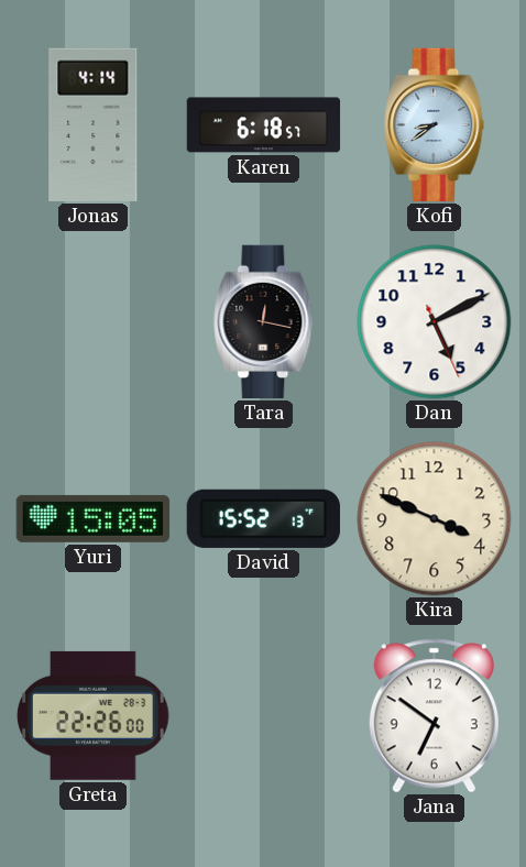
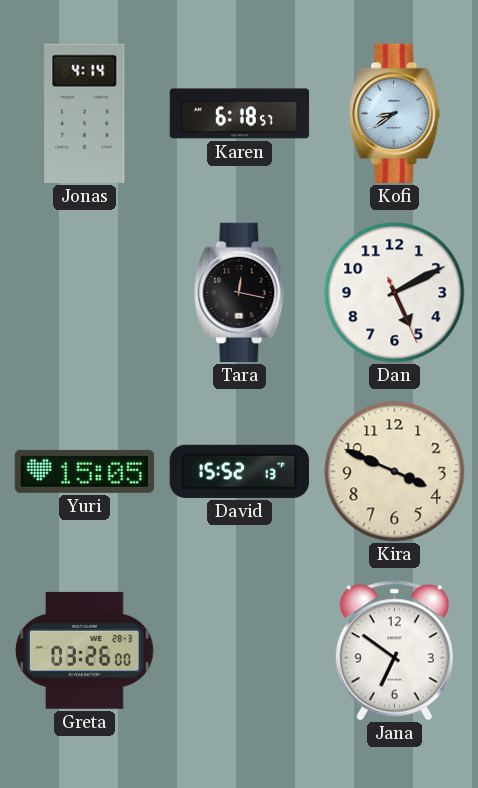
Greta: 22:26 -> 03:26
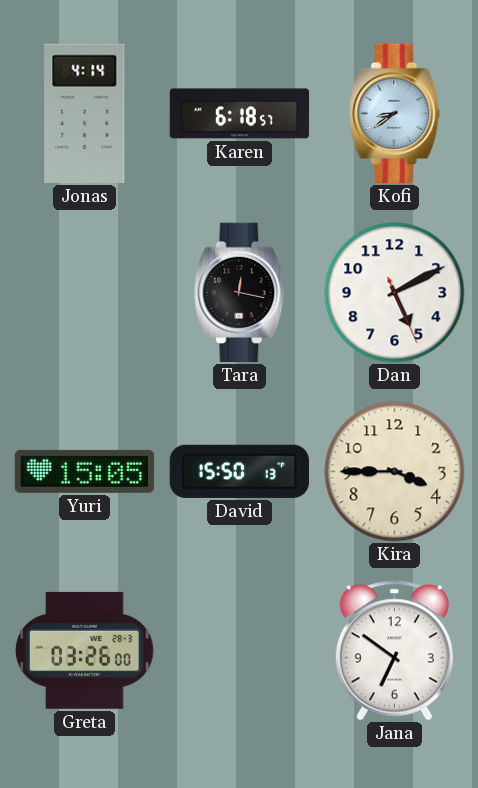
David: 15:52 -> 15:50
Kira: 3:49 -> 3:45
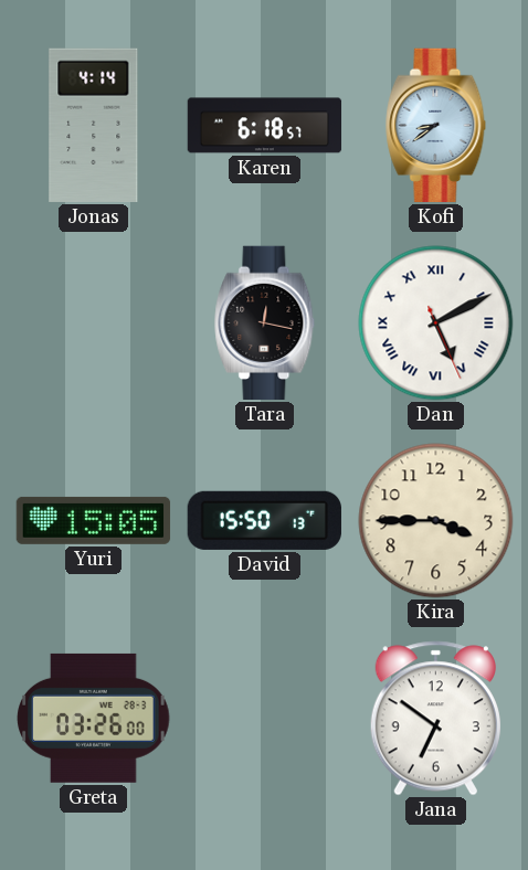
Dan numerals: Arabic -> Roman
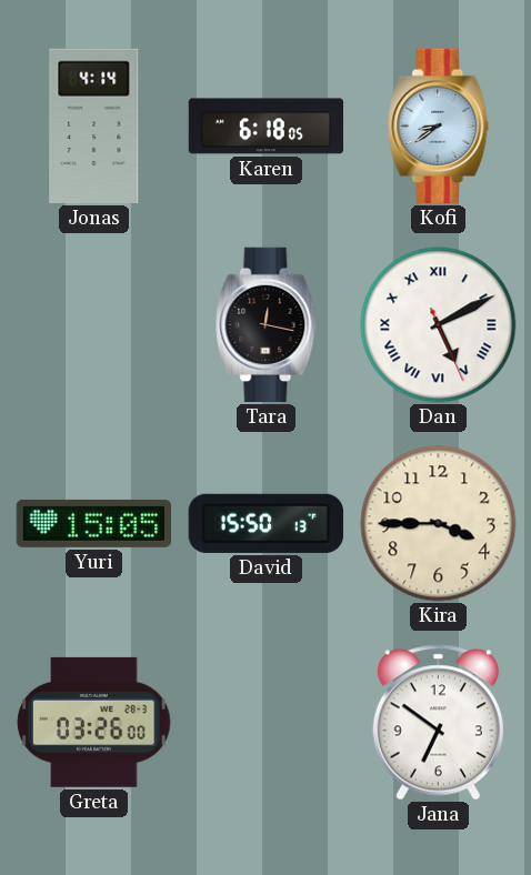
Karen: 6:18:57 -> 6:18:05
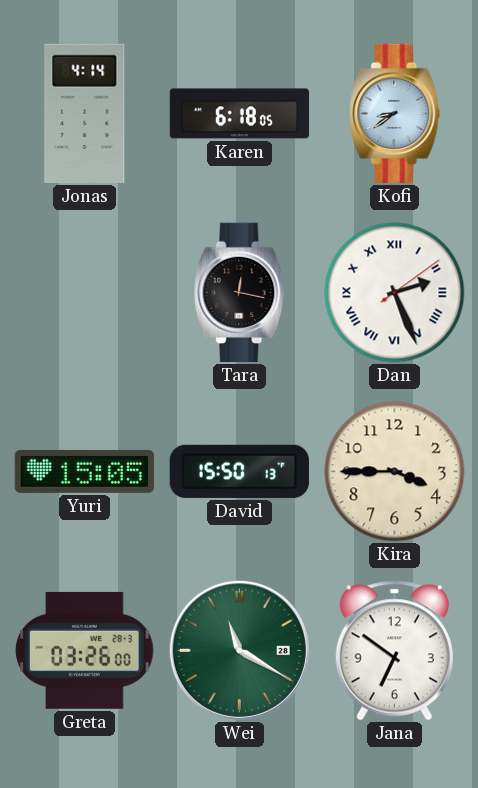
Dan: 5:10 -> 2:26
Wei: none -> 11:20
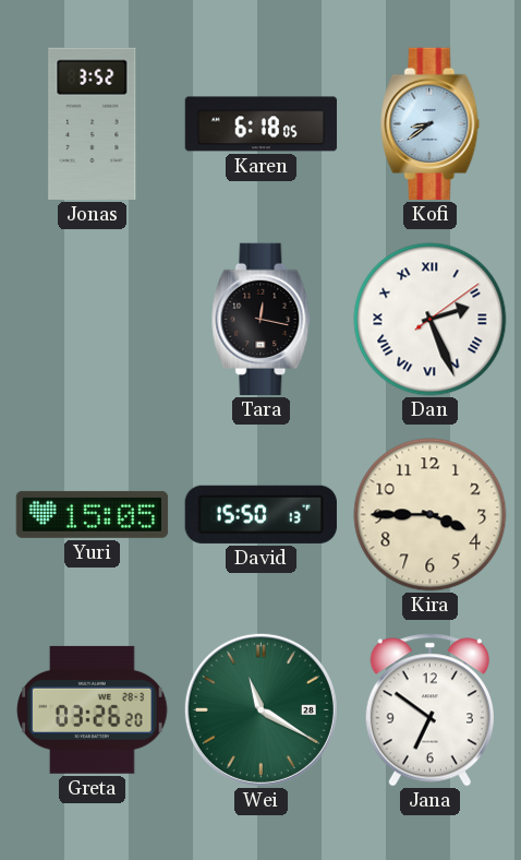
Jonas: 4:14 -> 3:52
Greta: 03:26:00 -> 03:26:20
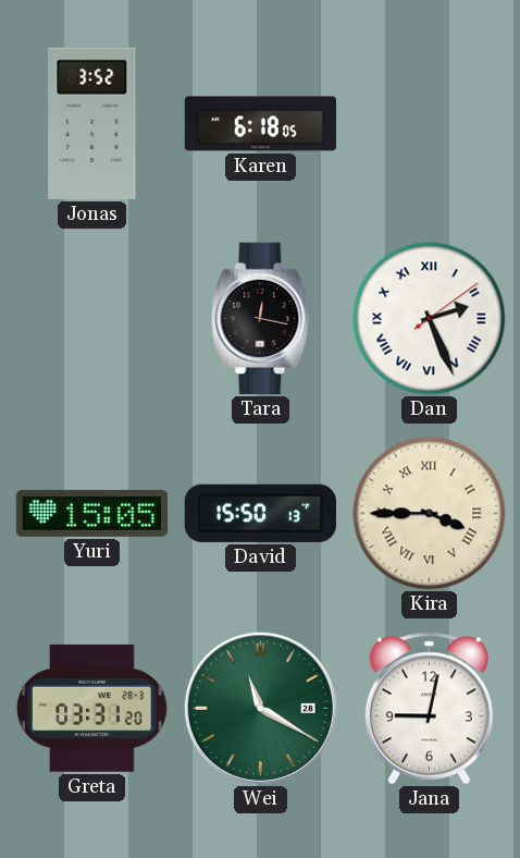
Kofi: 8:39 -> none
Kira numerals: Arabic -> Roman
Greta: 03:26 -> 03:31
Jana: 6:51 -> 9:02
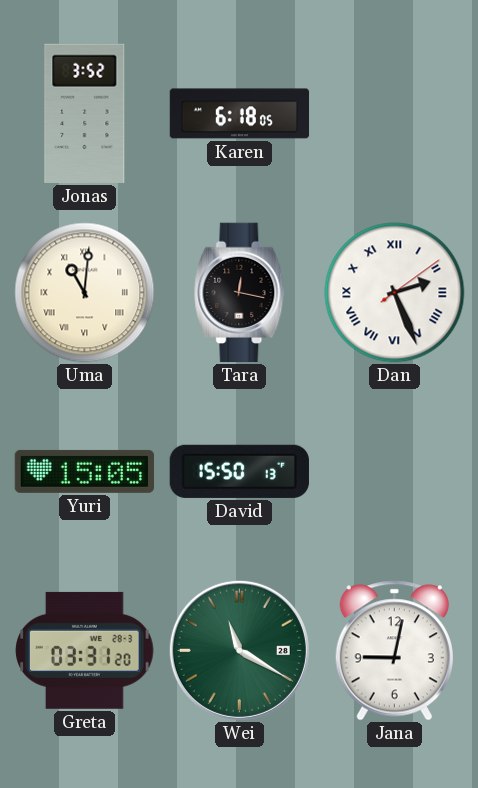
Uma: none -> 11:01
Kira: 3:45 -> none
